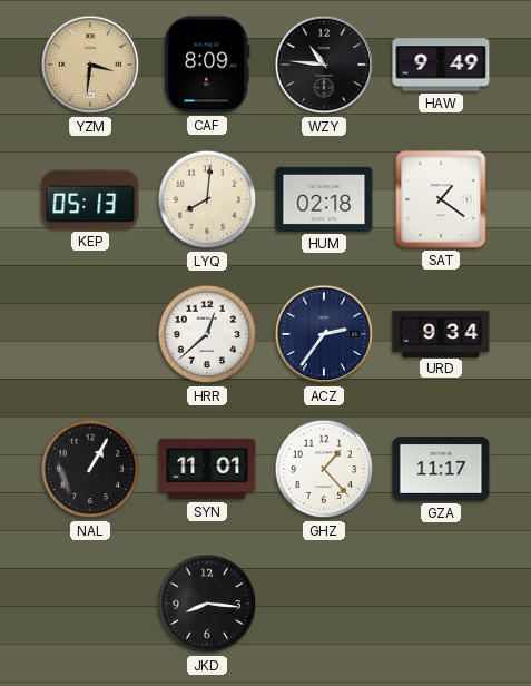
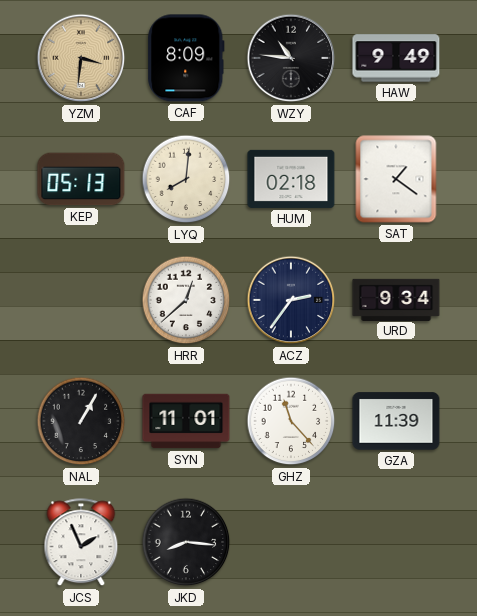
GHZ: 1:23 -> 11:23
GZA: 11:17 -> 11:39
JCS: none -> 1:56
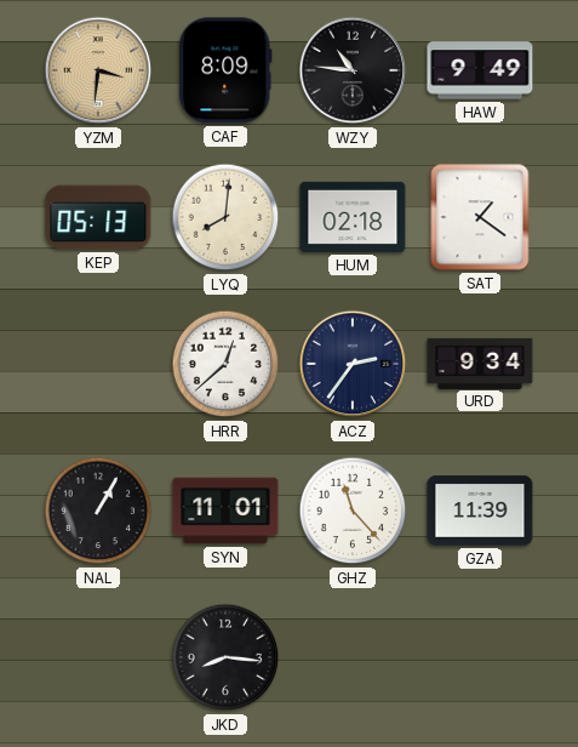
JCS: 1:56 -> none
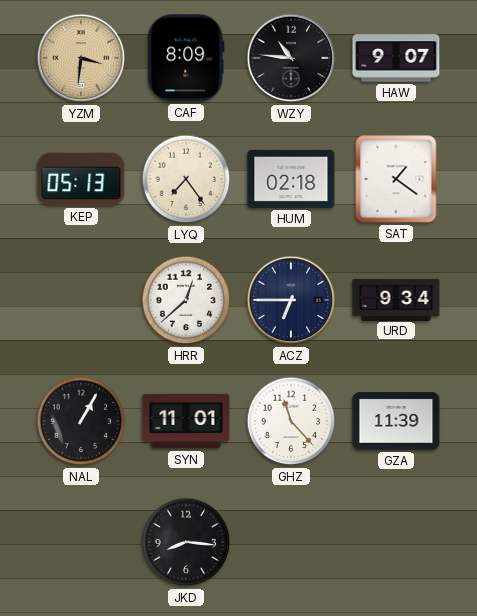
HAW: 9:49 -> 9:07
LYQ: 8:01 -> 7:24
ACZ: 2:36 -> 6:45
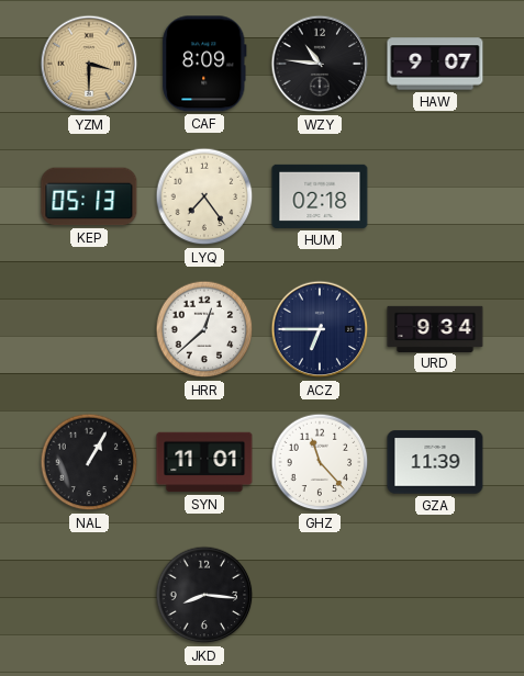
YZM: 3:31 -> 3:30
SAT: 1:21 -> none
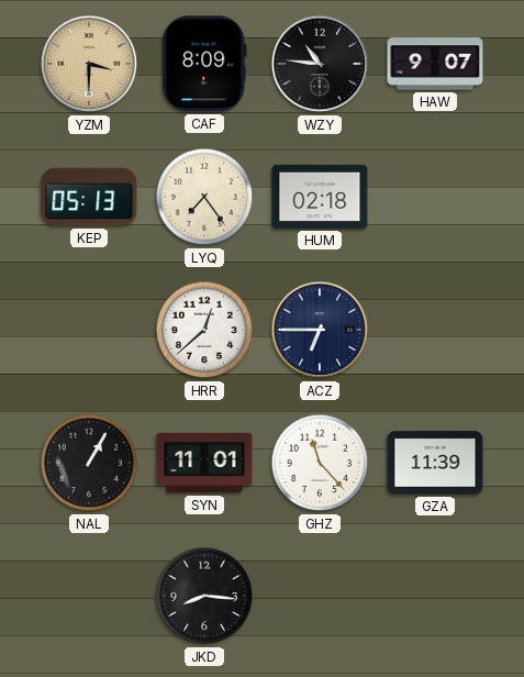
URD: 9:34 -> none
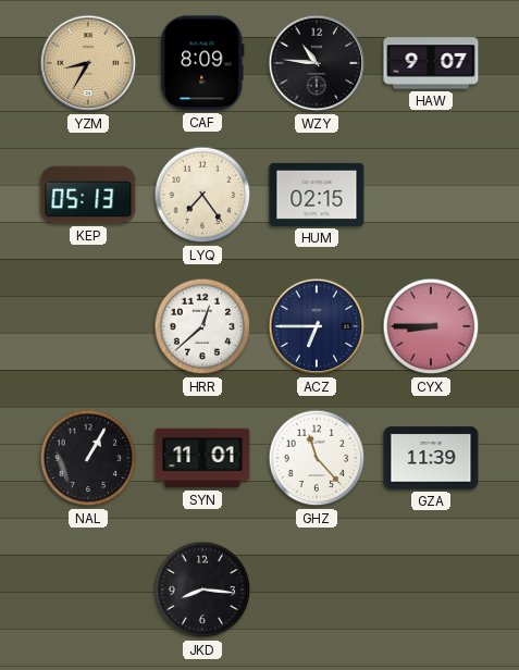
YZM: 3:30 -> 8:35
HUM: 02:18 -> 02:15
CYX: none -> 8:45
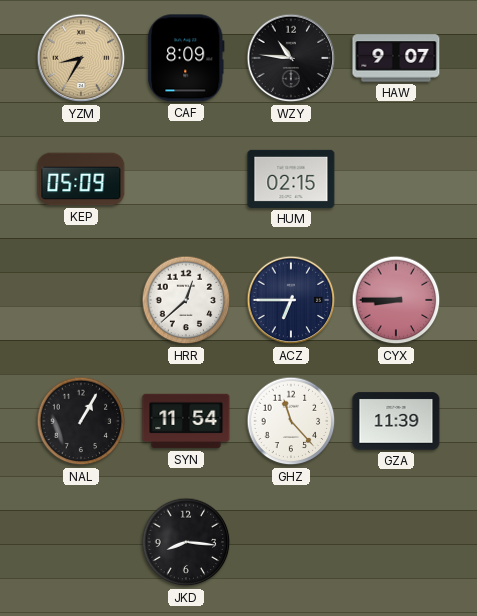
KEP: 05:13 -> 05:09
LYQ: 7:24 -> none
SYN: 11:01 -> 11:54
